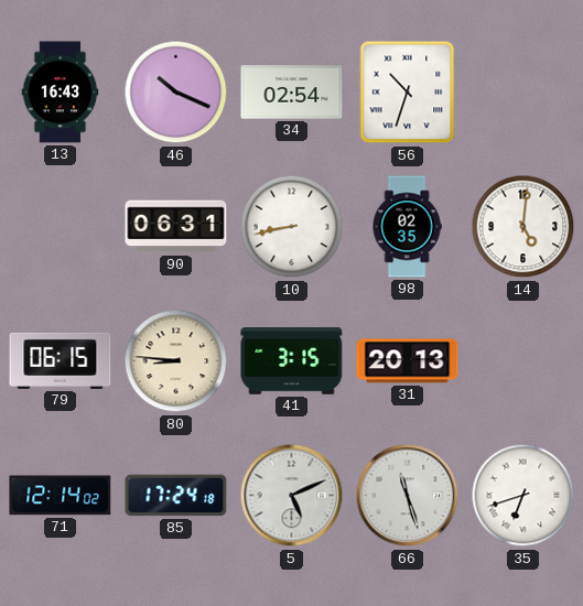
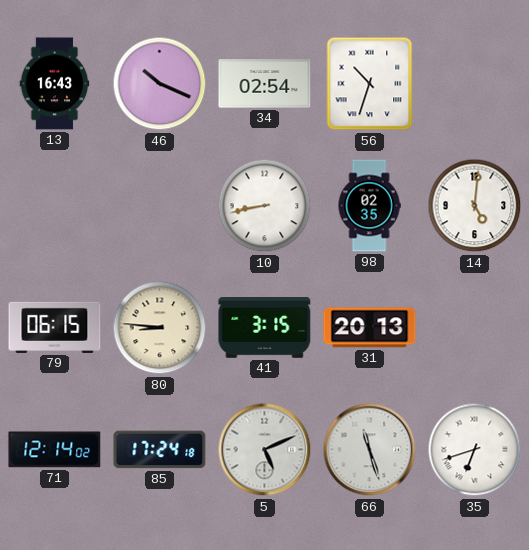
90: 06:31 -> none
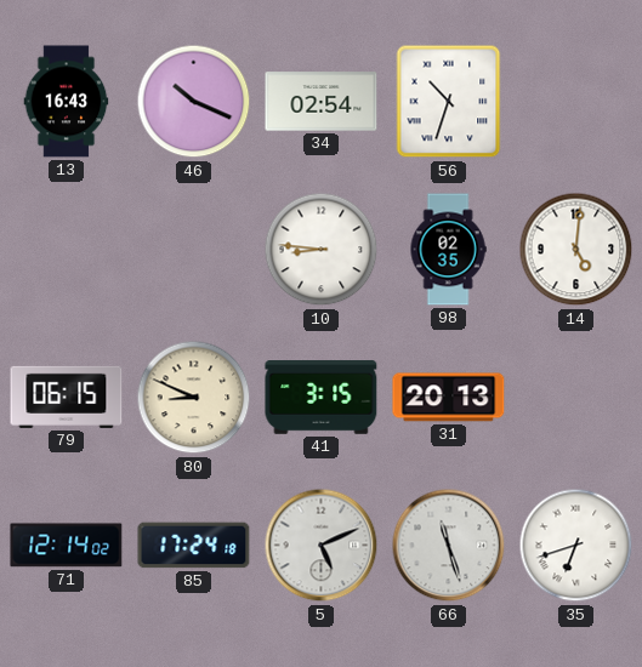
10: 8:43 -> 8:46
80: 8:46 -> 8:49
